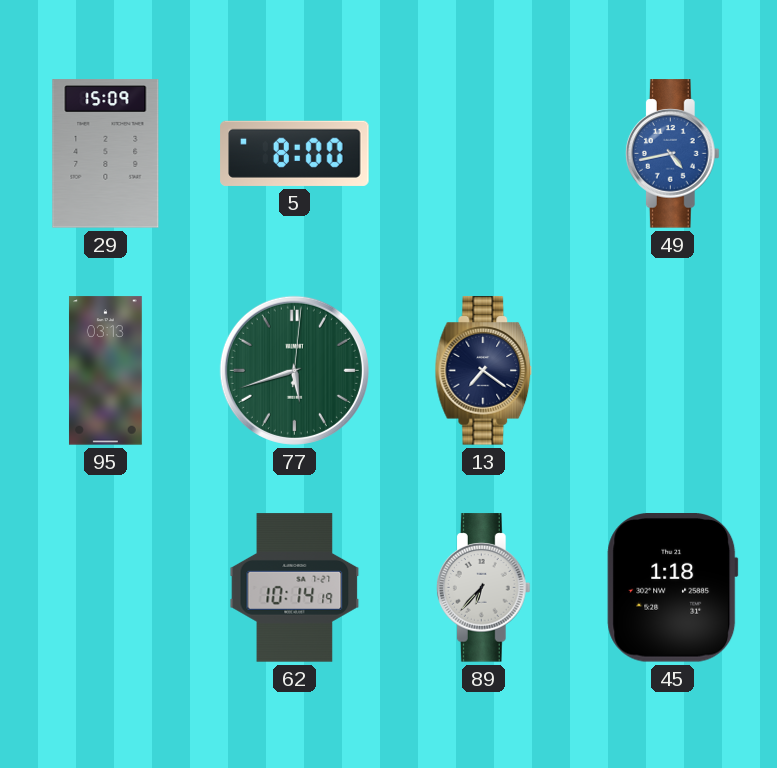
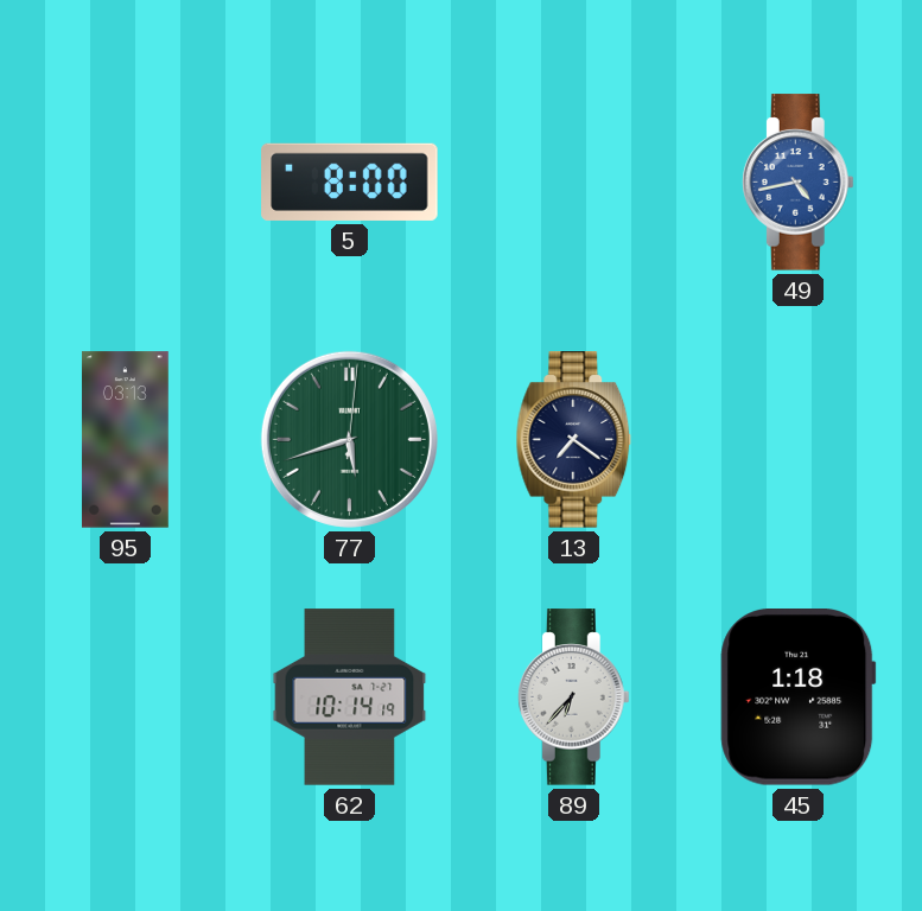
29: 15:09 -> none
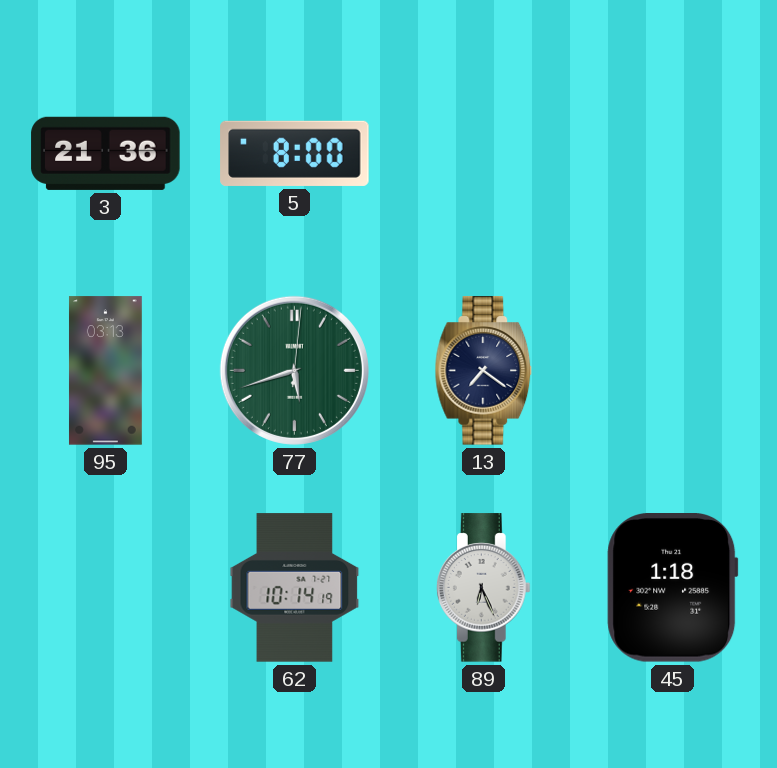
3: none -> 21:36
49: 4:43 -> none
89: 6:37 -> 6:26
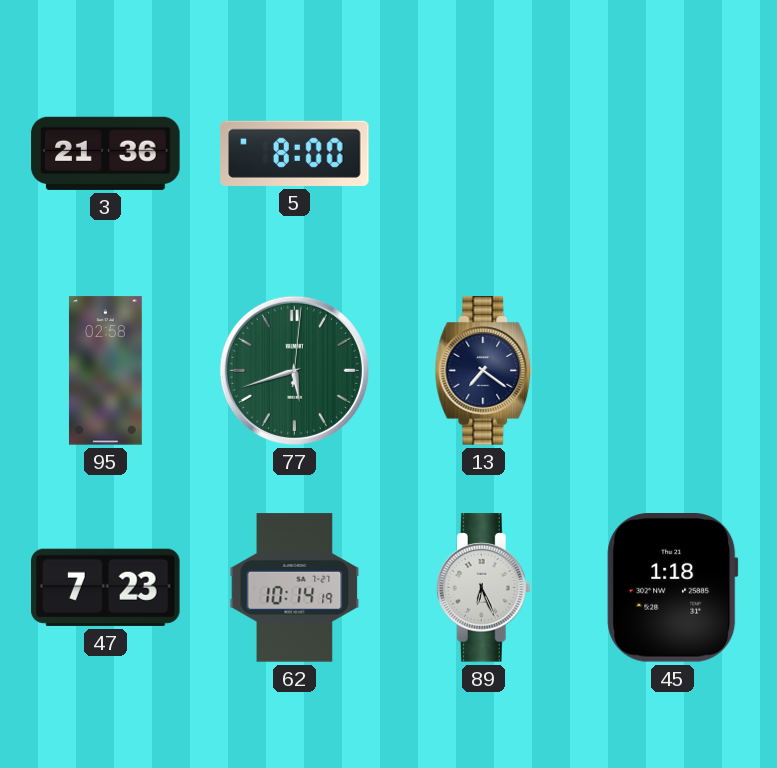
95: 03:13 -> 02:58
47: none -> 7:23
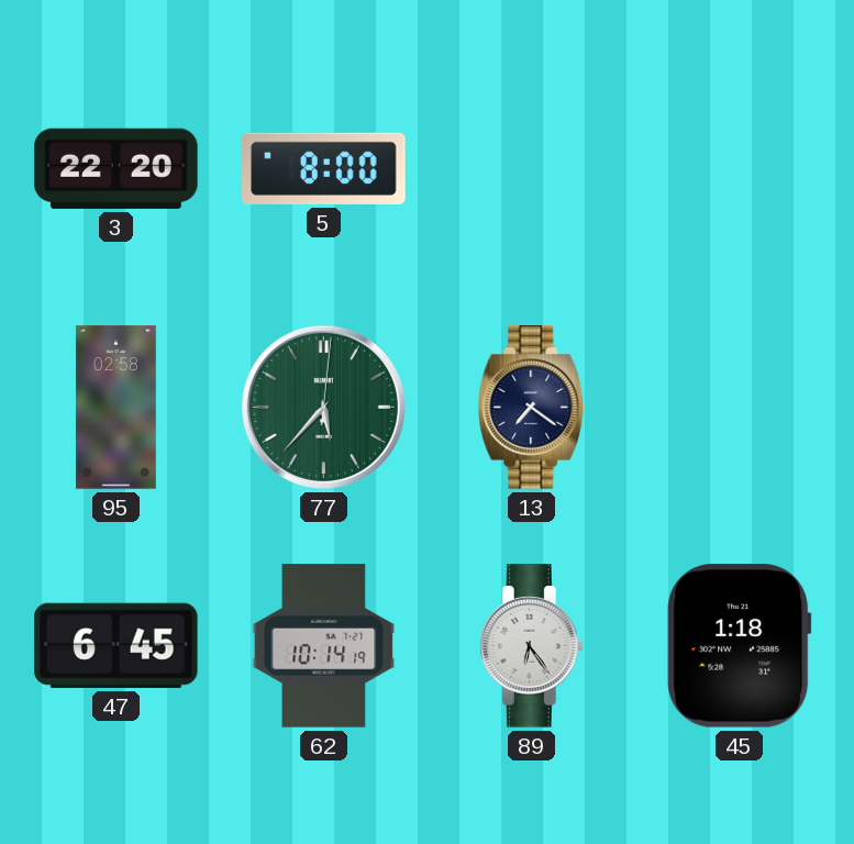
3: 21:36 -> 22:20
77: 5:42 -> 5:37
47: 7:23 -> 6:45
89: 6:26 -> 6:24
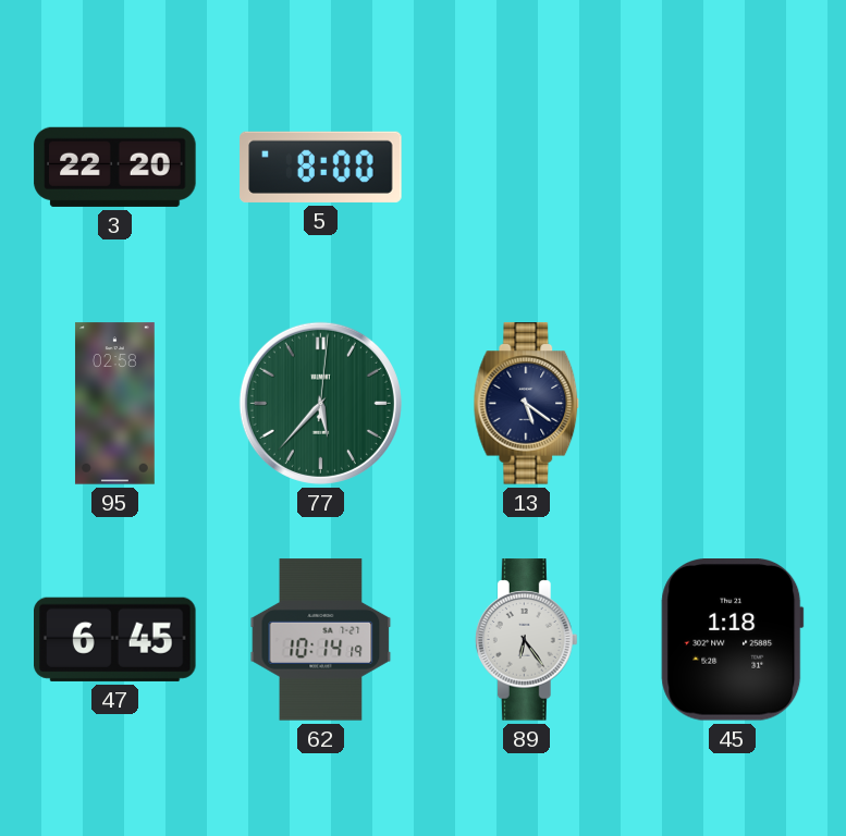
13: 7:21 -> 5:21
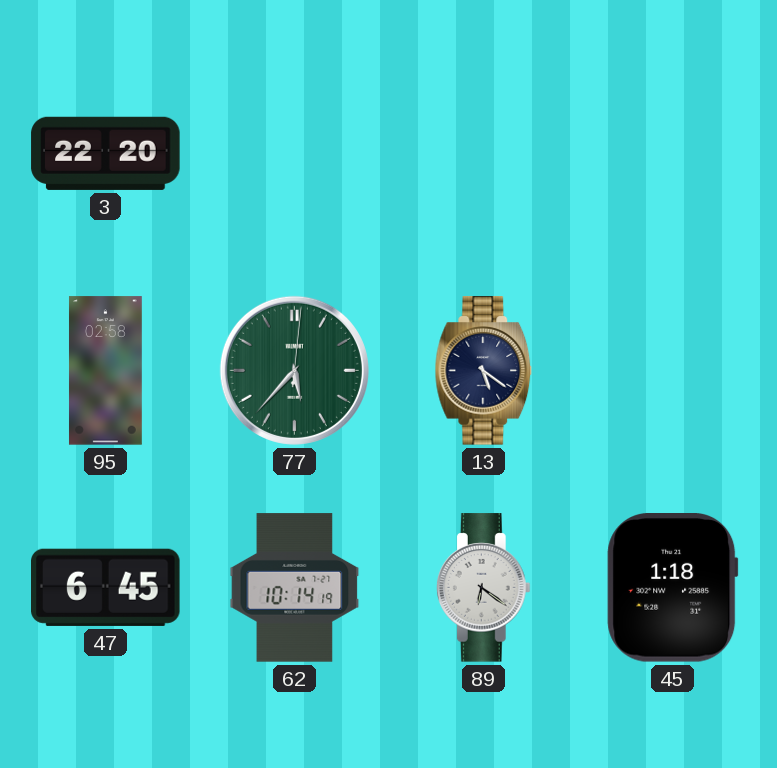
5: 8:00 -> none
89: 6:24 -> 6:21
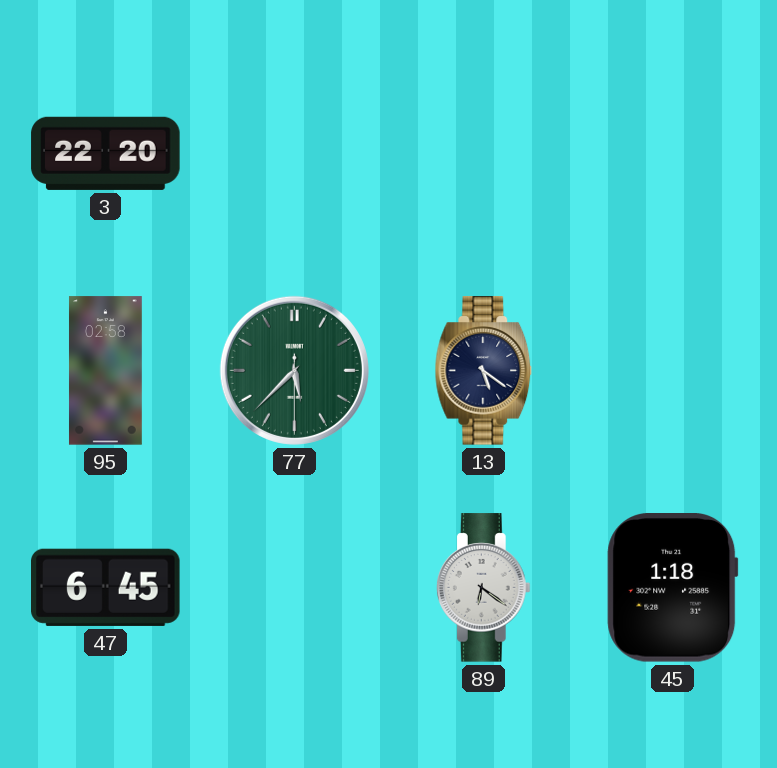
77: 5:37:01 -> 5:37:30
62: 10:14 -> none
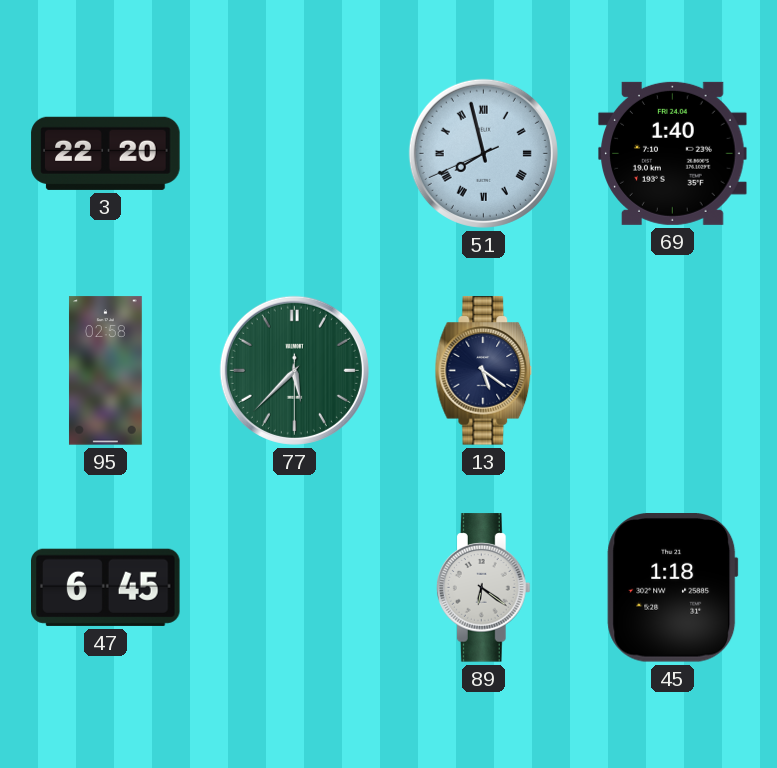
51: none -> 7:57
69: none -> 1:40
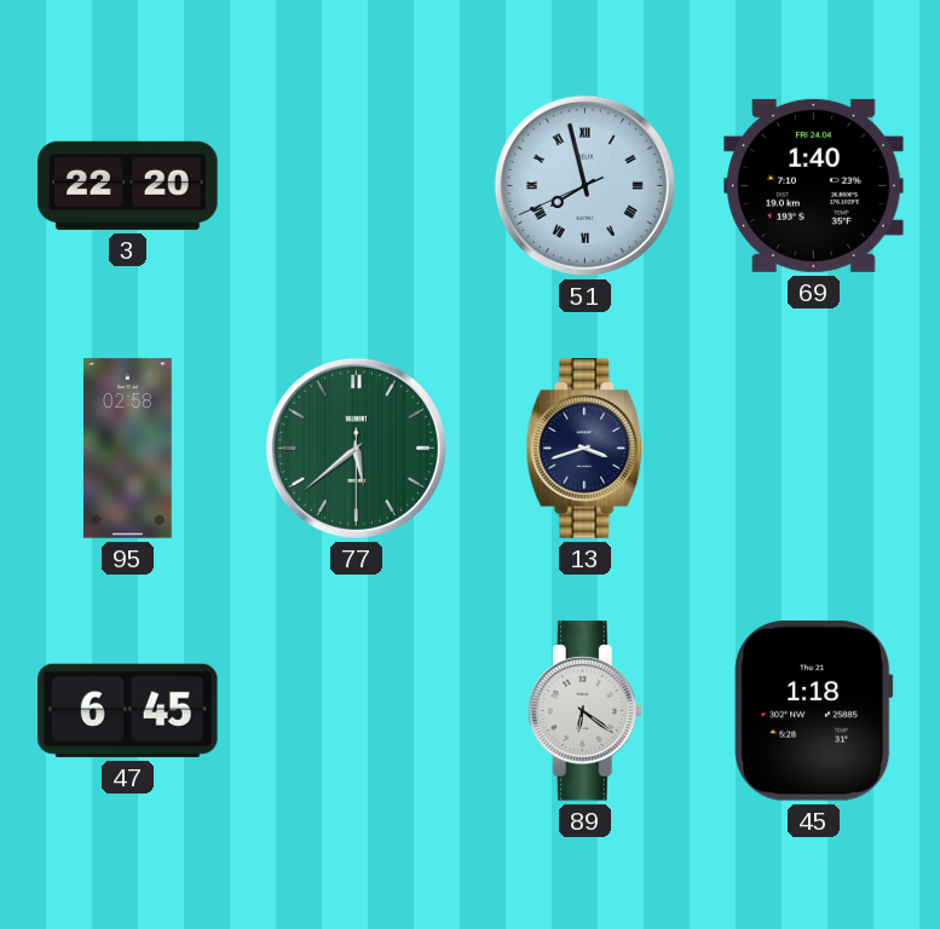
77: 5:37 -> 5:38
13: 5:21 -> 3:42
